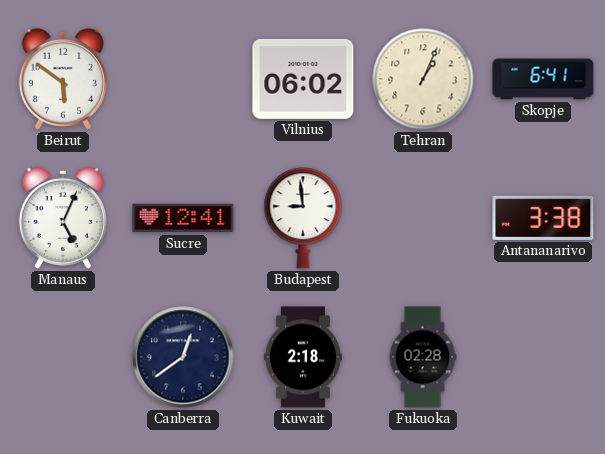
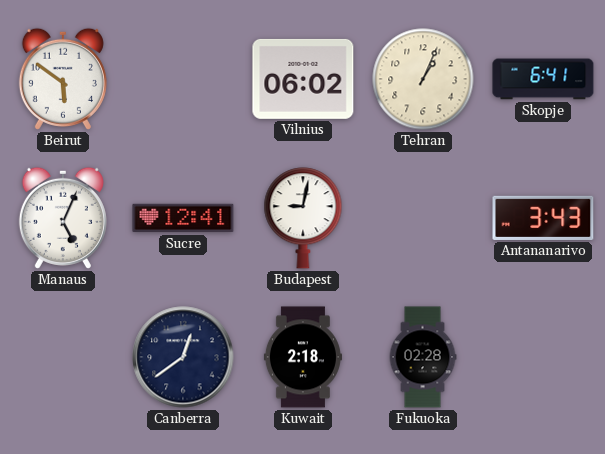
Budapest: 8:59 -> 9:02
Antananarivo: 3:38 -> 3:43
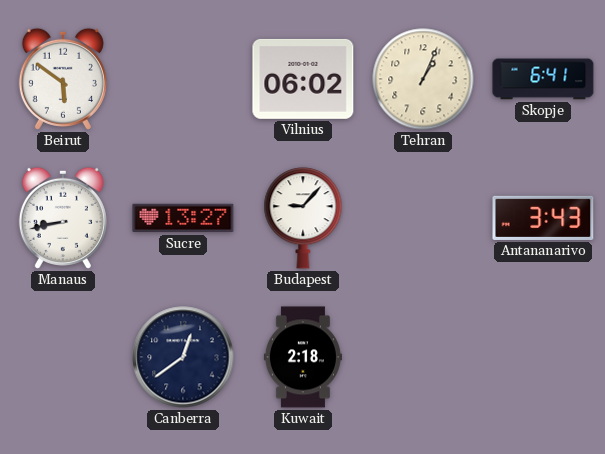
Manaus: 5:04 -> 8:43
Sucre: 12:41 -> 13:27
Budapest: 9:02 -> 9:07
Fukuoka: 02:28 -> none
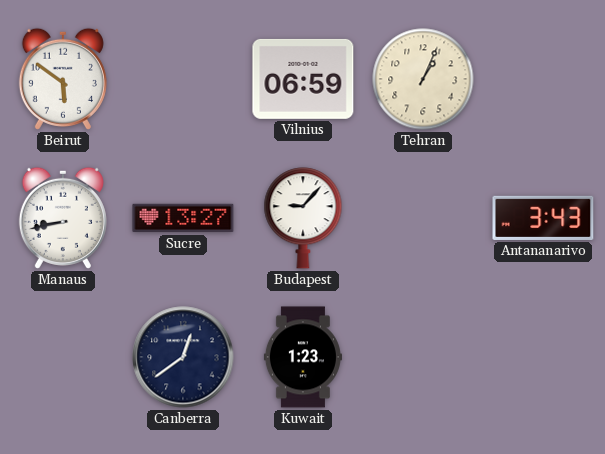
Vilnius: 06:02 -> 06:59
Skopje: 6:41 -> none
Kuwait: 2:18 -> 1:23
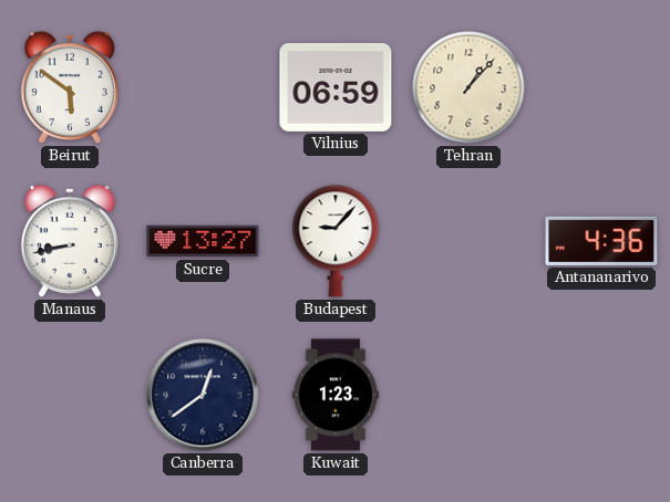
Tehran: 1:04 -> 1:07
Antananarivo: 3:43 -> 4:36
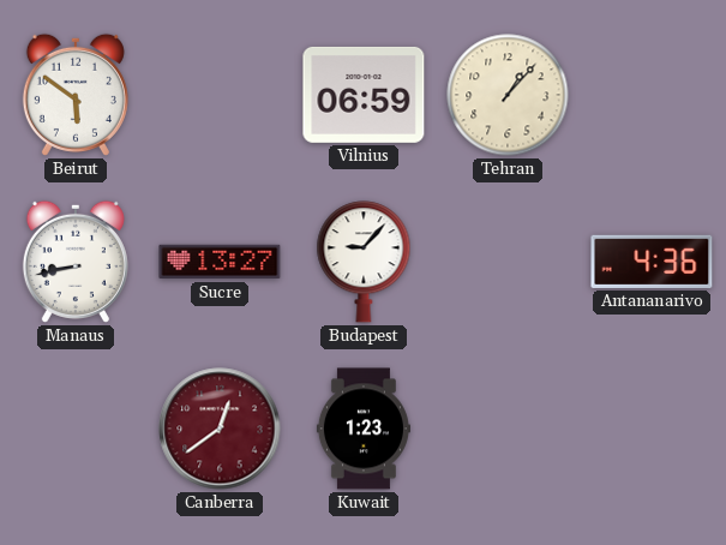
Canberra dial: navy -> burgundy
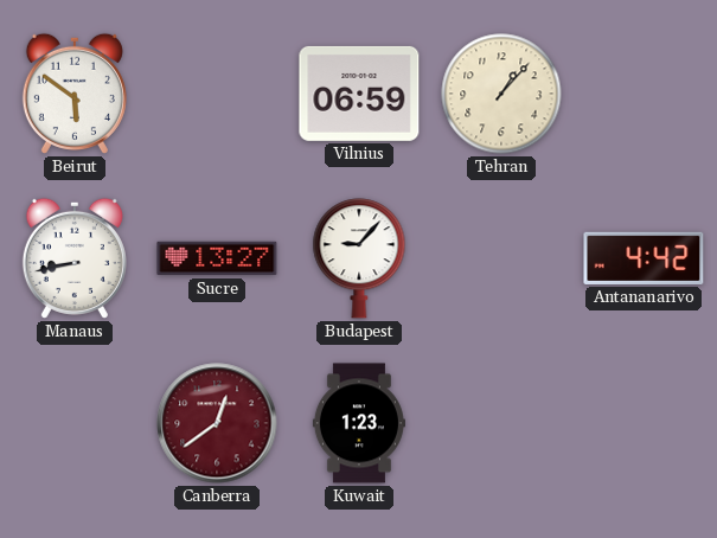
Antananarivo: 4:36 -> 4:42
